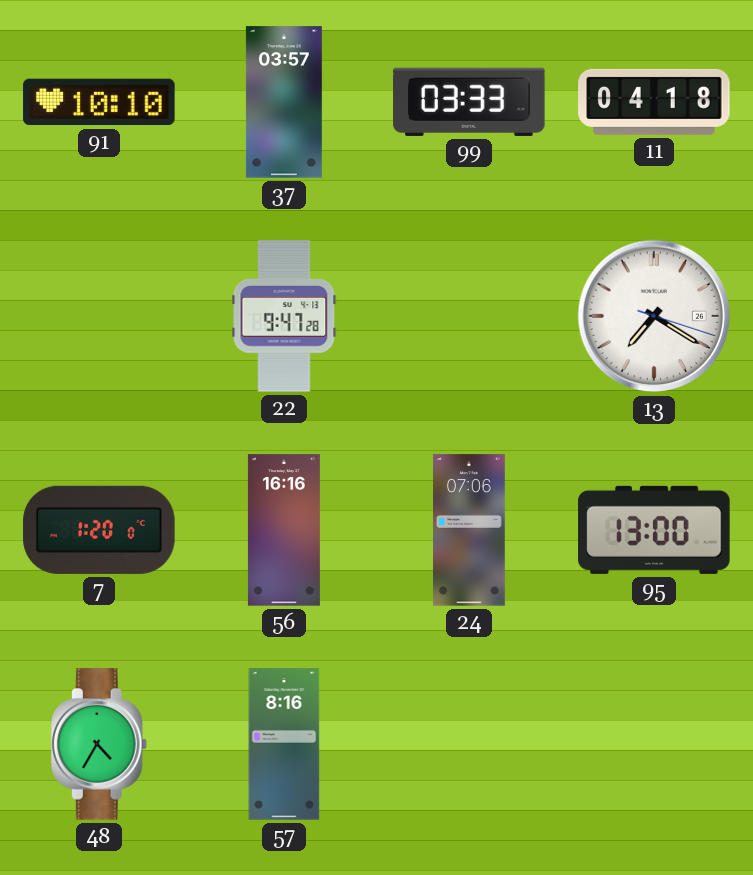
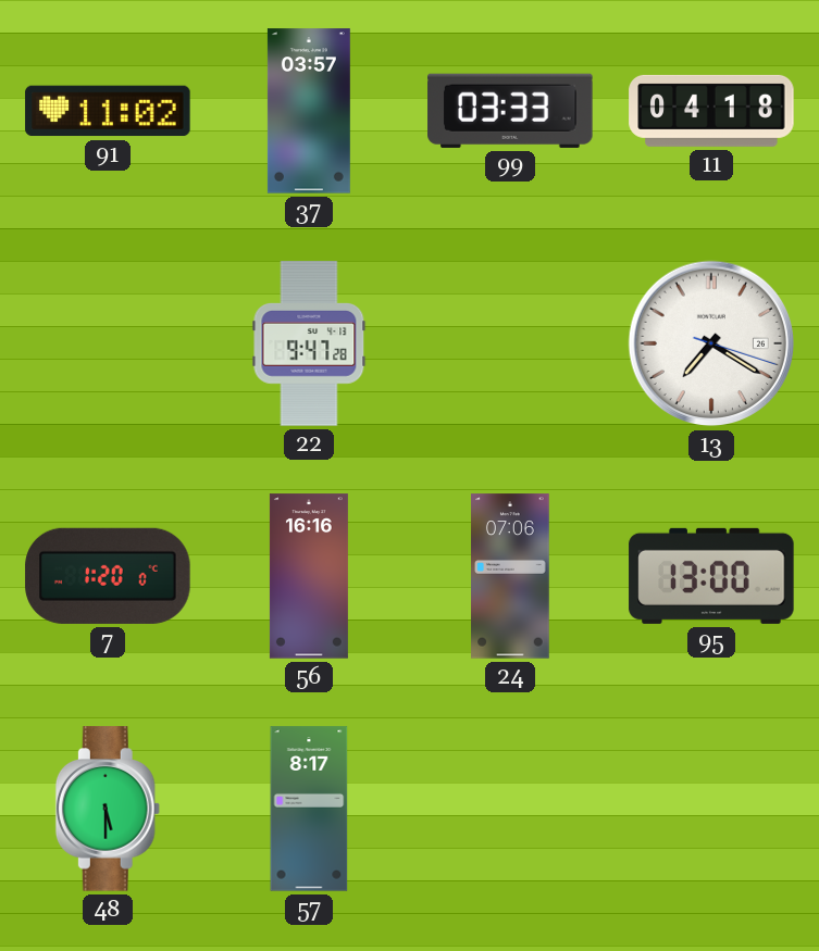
91: 10:10 -> 11:02
48: 4:35 -> 5:30
57: 8:16 -> 8:17
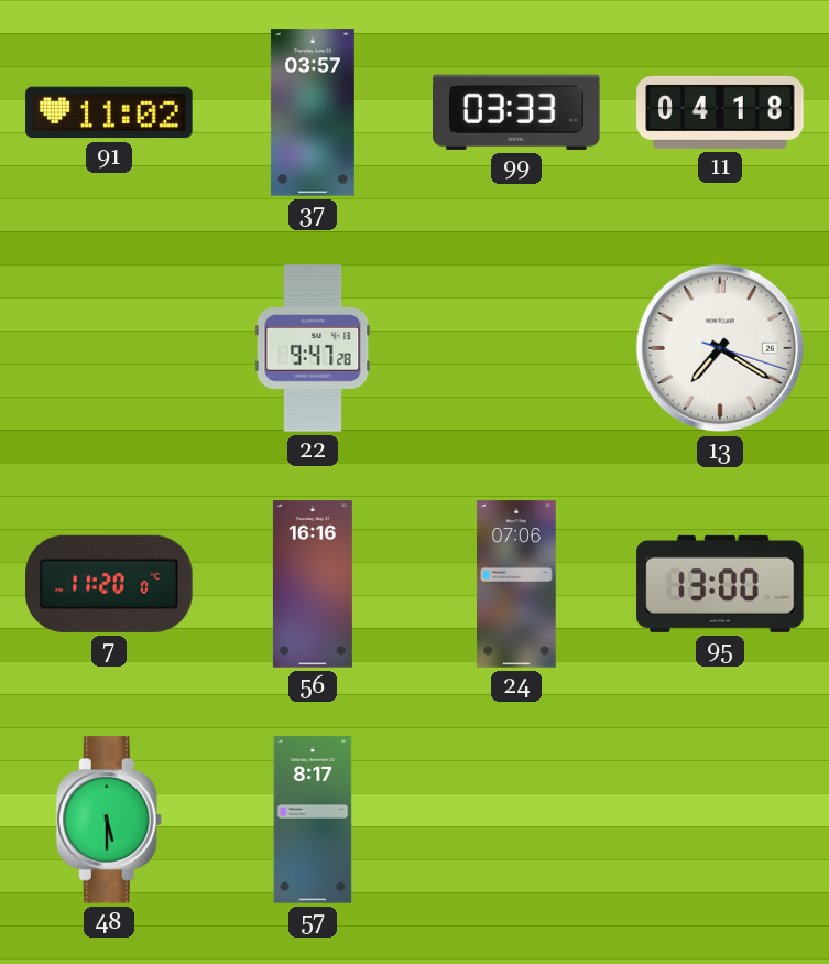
7: 1:20 -> 11:20
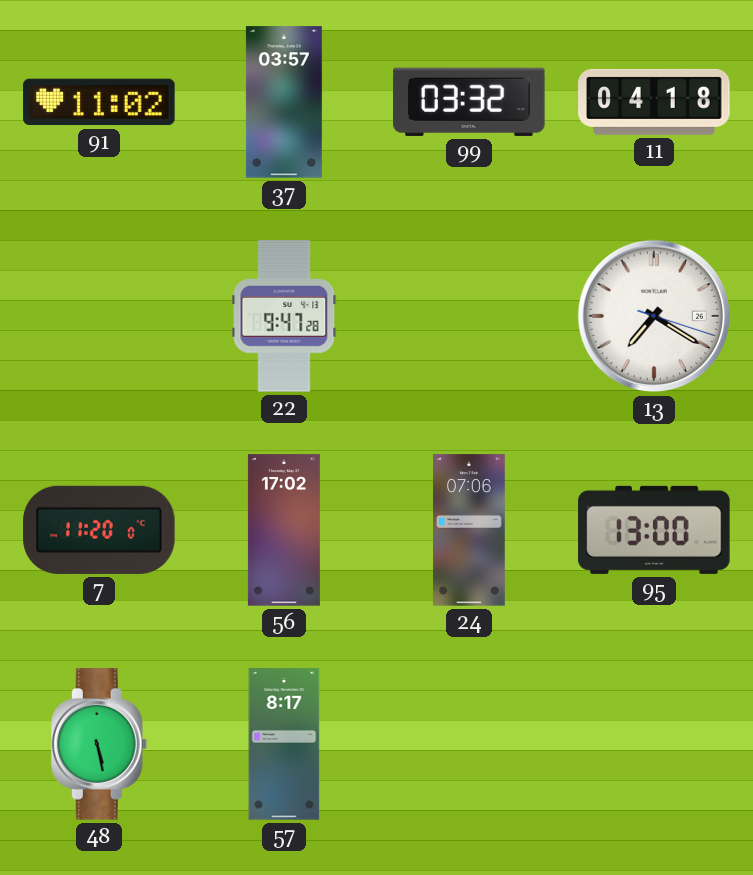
99: 03:33 -> 03:32
56: 16:16 -> 17:02
48: 5:30 -> 5:28
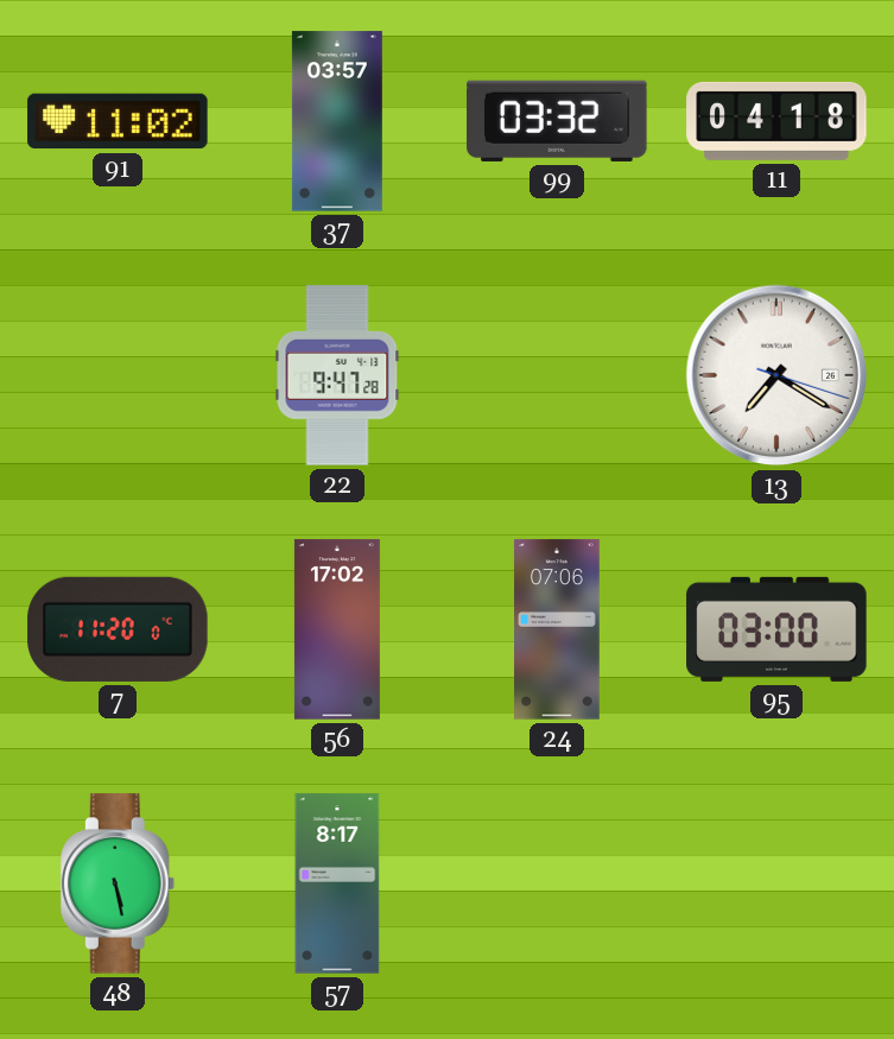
95: 13:00 -> 03:00
